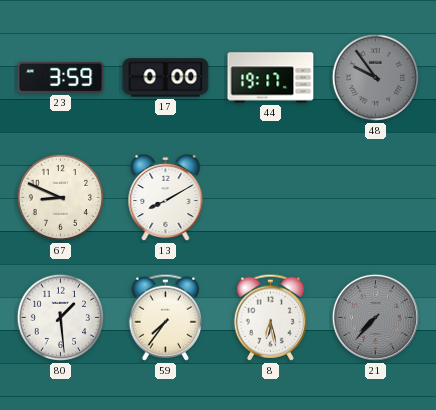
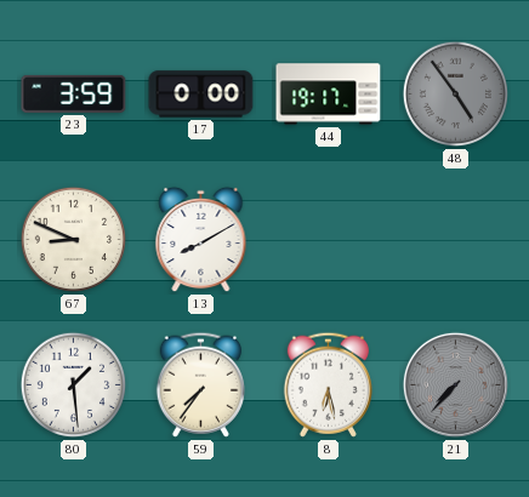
48: 9:54 -> 4:54
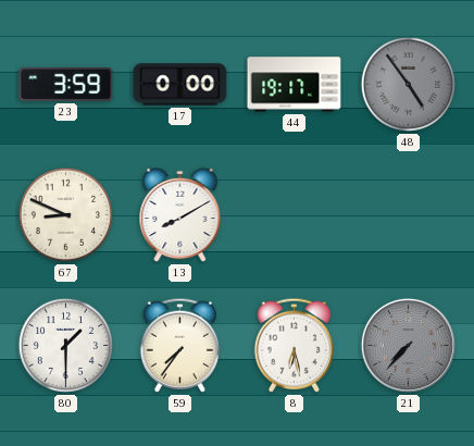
80: 1:29 -> 1:30
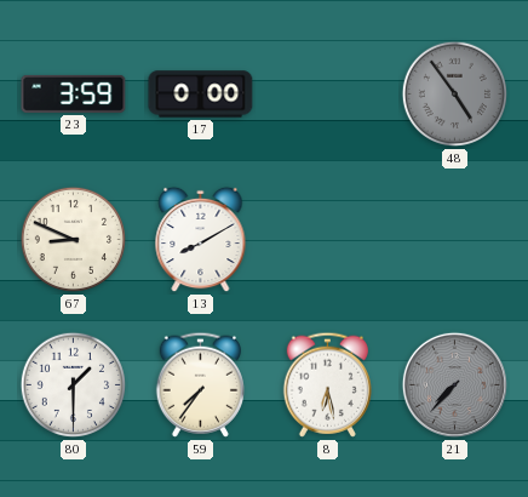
44: 19:17 -> none
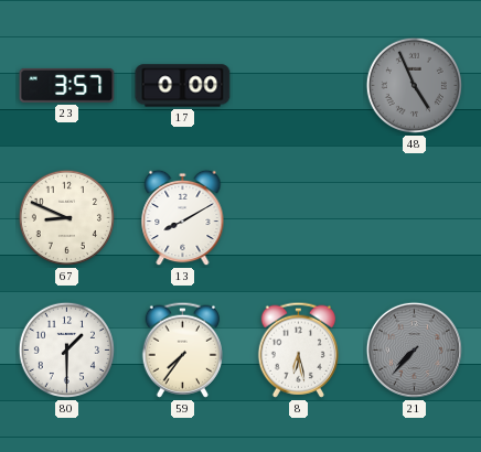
23: 3:59 -> 3:57
48: 4:54 -> 4:56
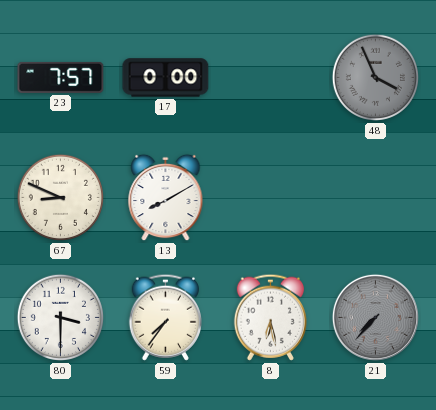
23: 3:57 -> 7:57
48: 4:56 -> 3:56
80: 1:30 -> 3:30
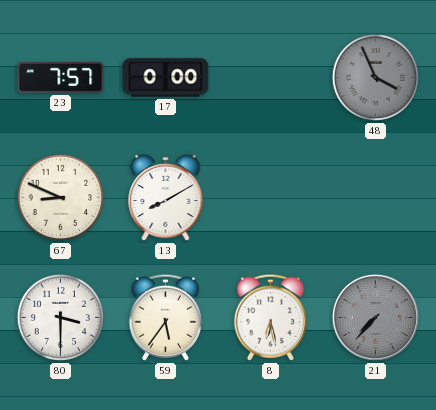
59: 7:36 -> 5:36
